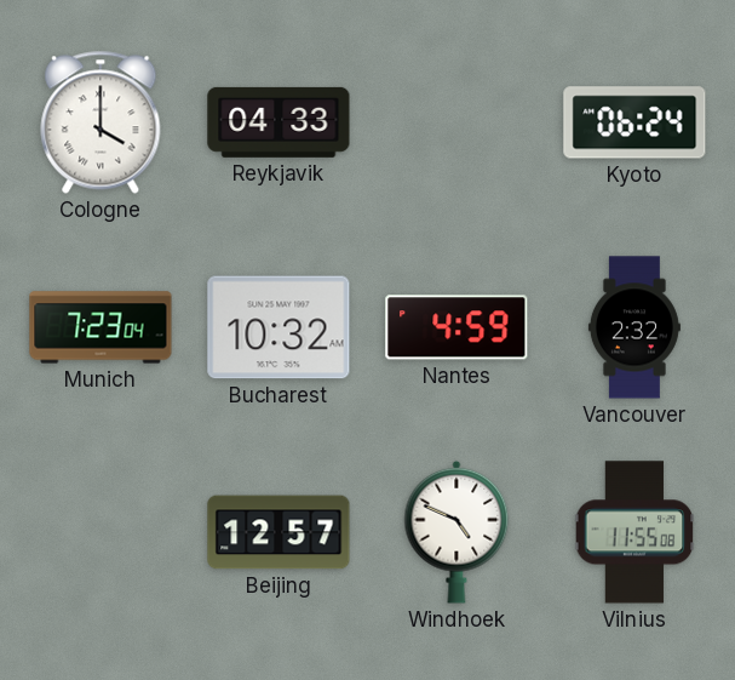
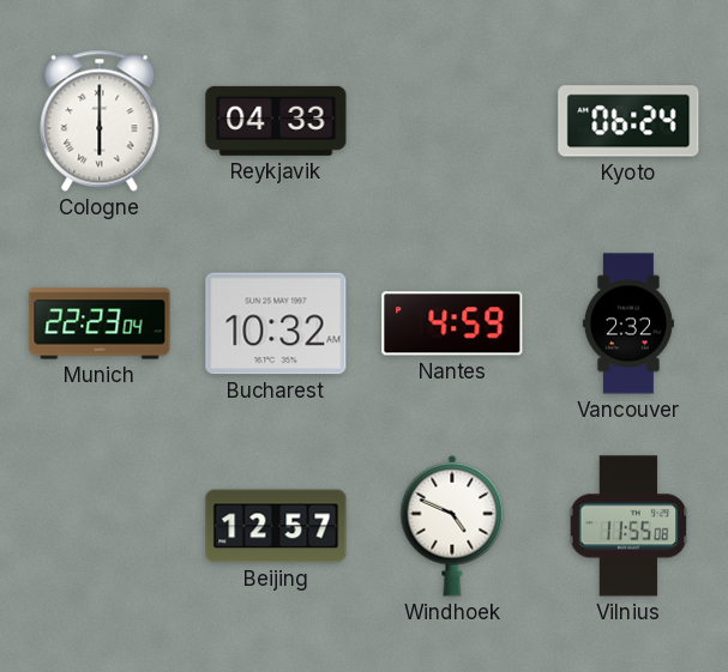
Cologne: 4:00 -> 6:00
Munich: 7:23 -> 22:23
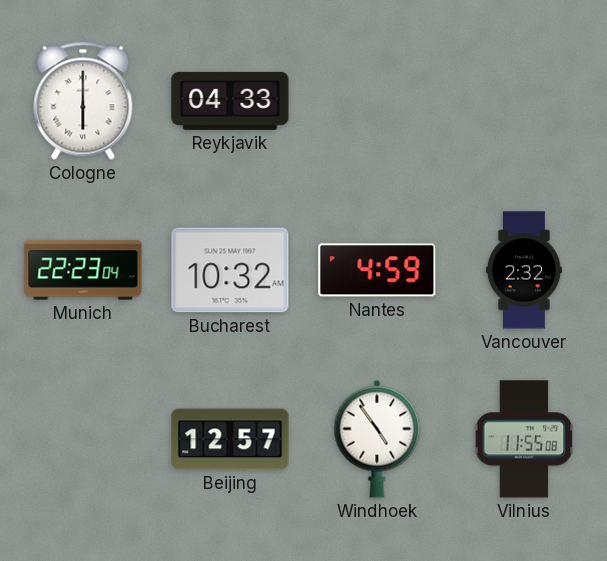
Kyoto: 06:24 -> none
Windhoek: 4:49 -> 4:54
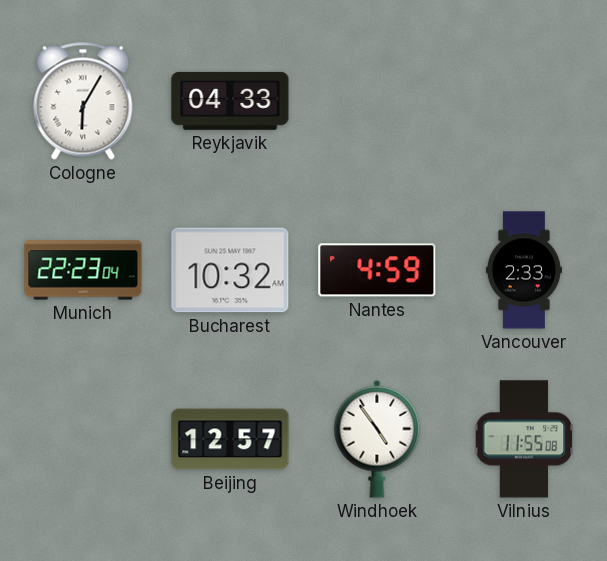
Cologne: 6:00 -> 6:05
Vancouver: 2:32 -> 2:33
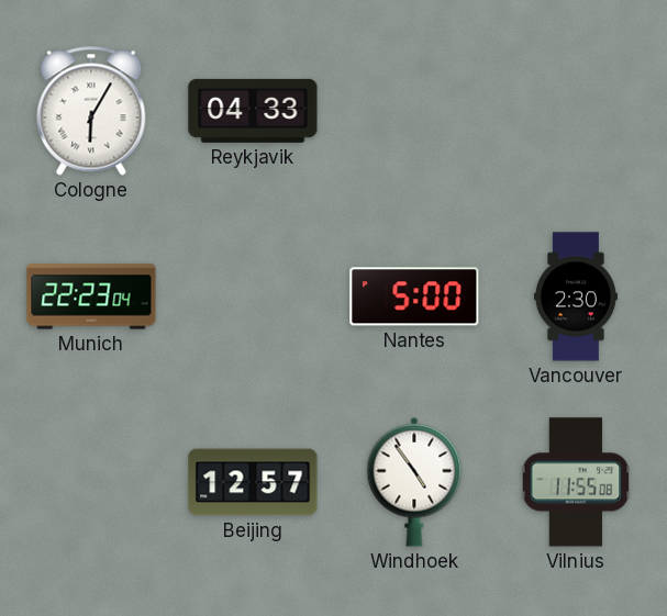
Bucharest: 10:32 -> none
Nantes: 4:59 -> 5:00
Vancouver: 2:33 -> 2:30
